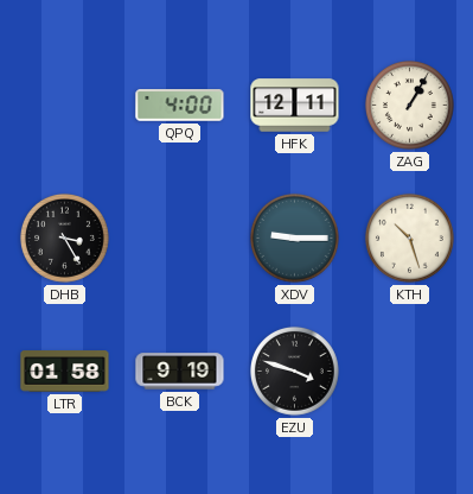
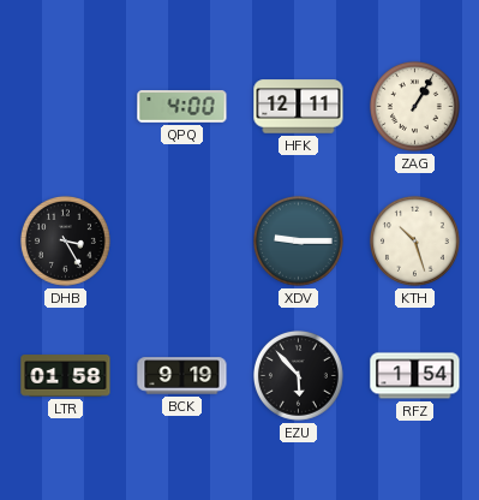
EZU: 3:48 -> 5:53
RFZ: none -> 1:54
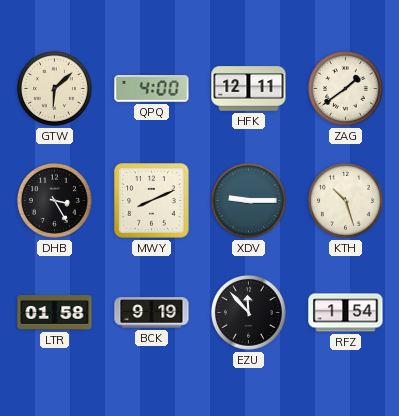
GTW: none -> 6:08
ZAG: 1:05 -> 1:39
MWY: none -> 8:11
EZU: 5:53 -> 11:53
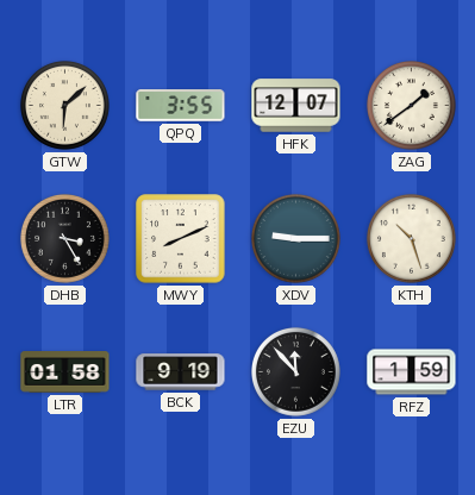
QPQ: 4:00 -> 3:55
HFK: 12:11 -> 12:07
RFZ: 1:54 -> 1:59
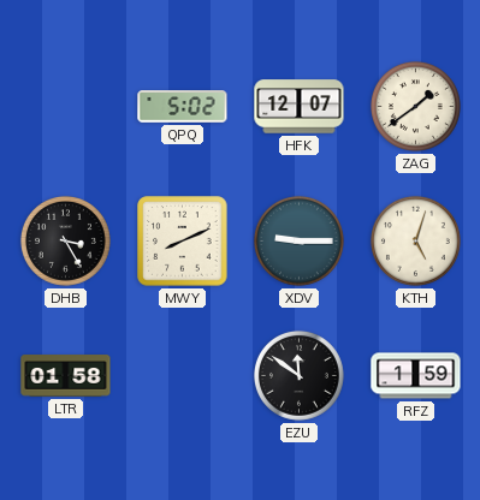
GTW: 6:08 -> none
QPQ: 3:55 -> 5:02
KTH: 10:27 -> 5:03
BCK: 9:19 -> none
EZU: 11:53 -> 11:51
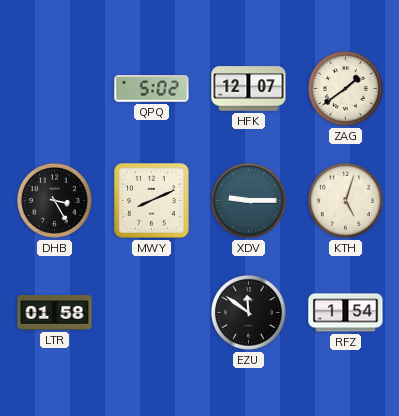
RFZ: 1:59 -> 1:54
